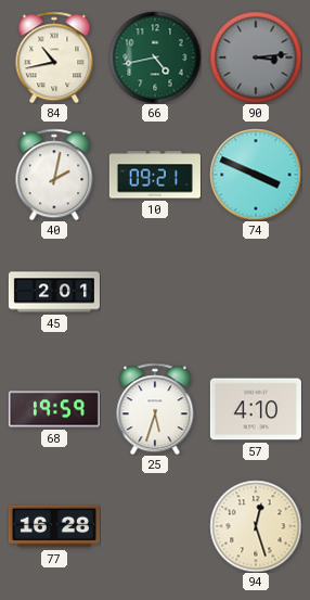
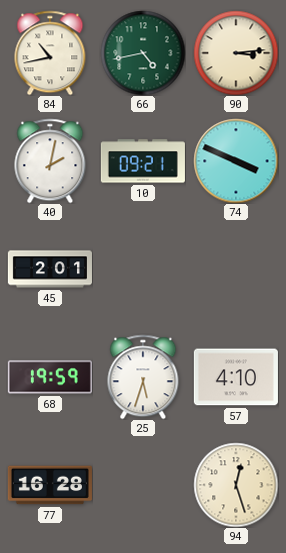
90 dial: grey -> cream
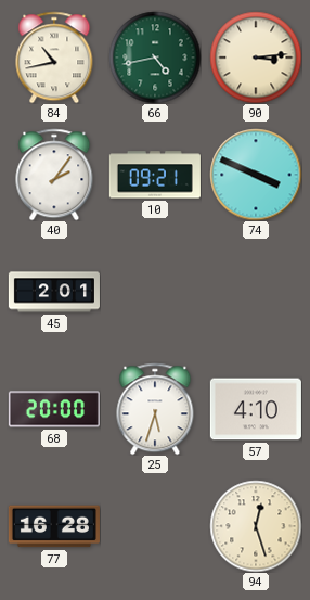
40: 2:02 -> 2:06
68: 19:59 -> 20:00
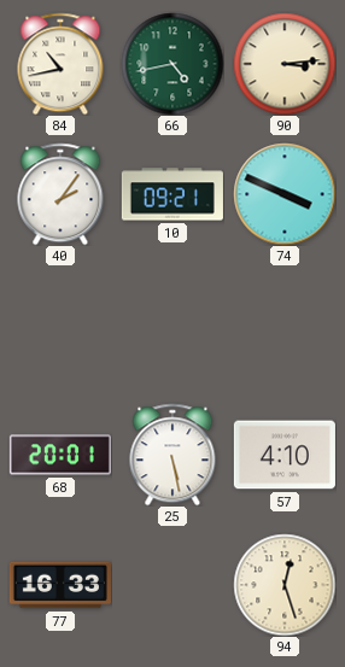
45: 2:01 -> none
68: 20:00 -> 20:01
25: 5:33 -> 5:28
77: 16:28 -> 16:33
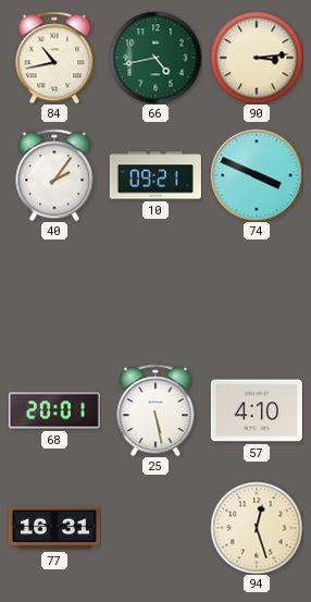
77: 16:33 -> 16:31
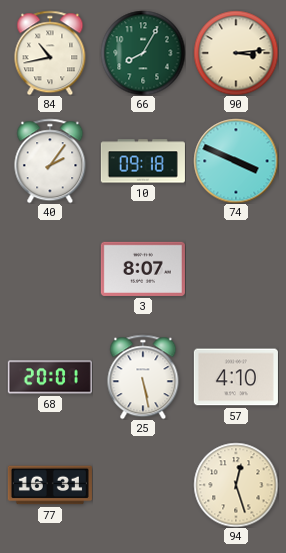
66: 4:43 -> 8:05
10: 09:21 -> 09:18
3: none -> 8:07
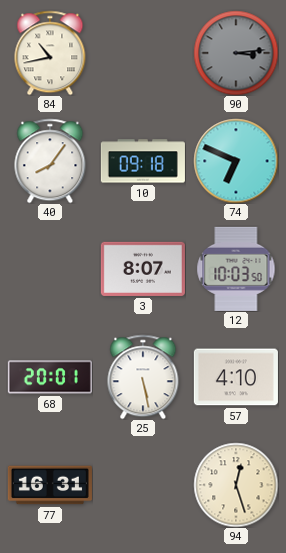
66: 8:05 -> none
90 dial: cream -> grey
40: 2:06 -> 8:06
74: 3:49 -> 6:49
12: none -> 10:03
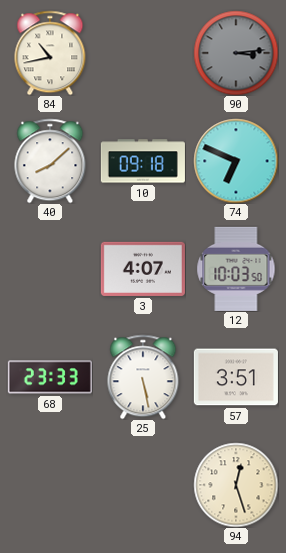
40: 8:06 -> 8:08
3: 8:07 -> 4:07
68: 20:01 -> 23:33
57: 4:10 -> 3:51
77: 16:31 -> none
